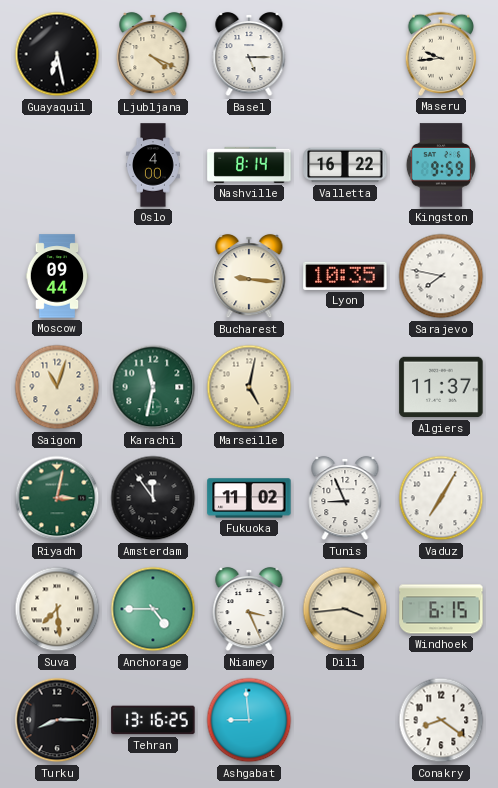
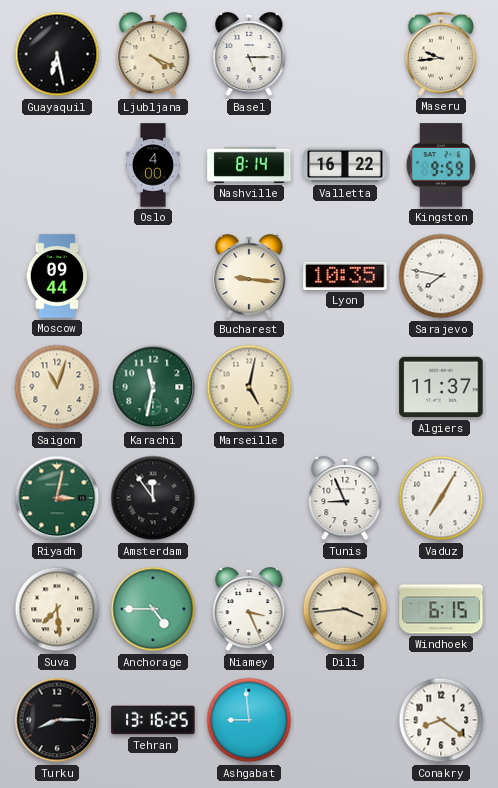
Fukuoka: 11:02 -> none
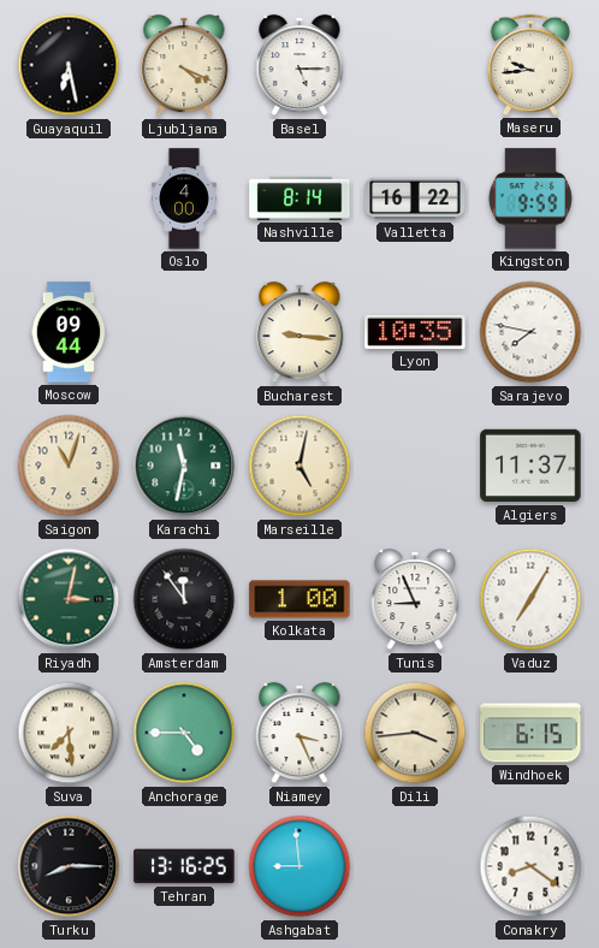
Kolkata: none -> 1:00
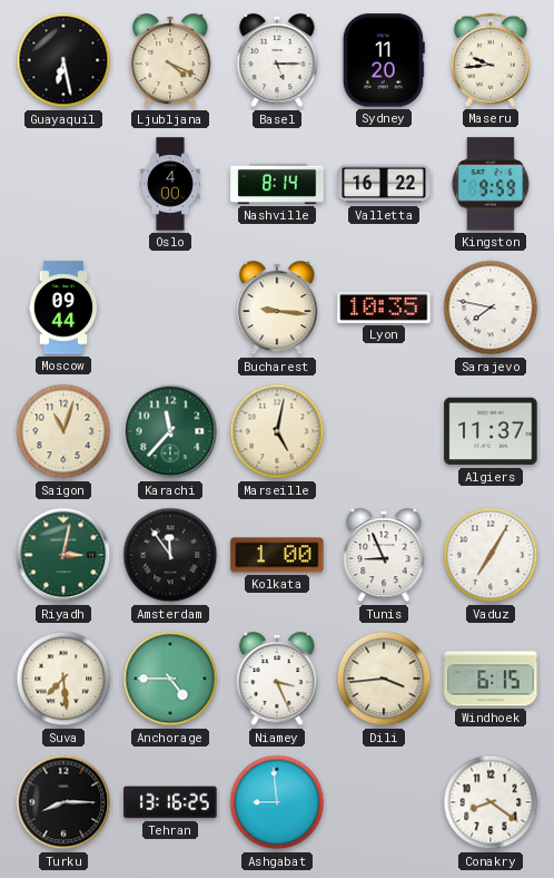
Sydney: none -> 11:20
Karachi: 11:32 -> 11:37
